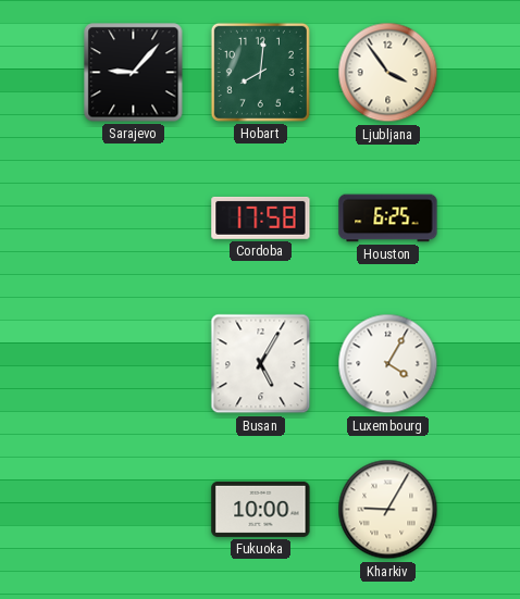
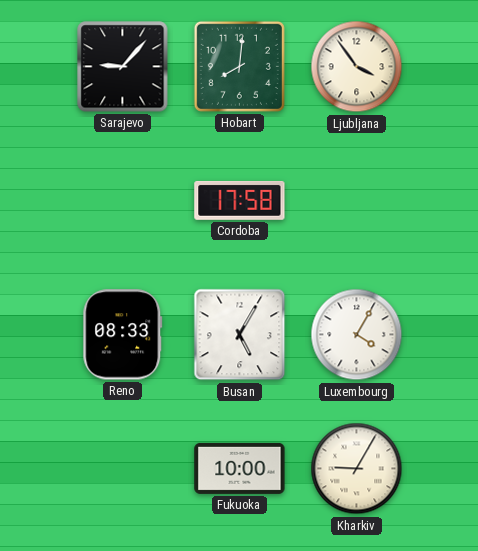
Houston: 6:25 -> none
Reno: none -> 08:33
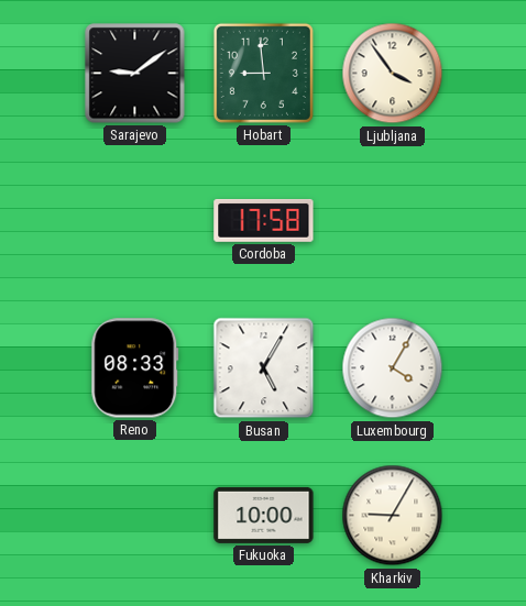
Sarajevo: 9:07 -> 9:09
Hobart: 8:01 -> 8:59
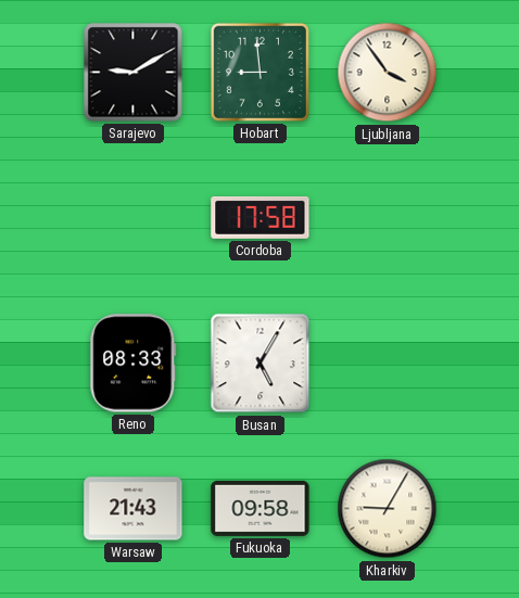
Sarajevo: 9:09 -> 9:10
Luxembourg: 4:05 -> none
Warsaw: none -> 21:43
Fukuoka: 10:00 -> 09:58
